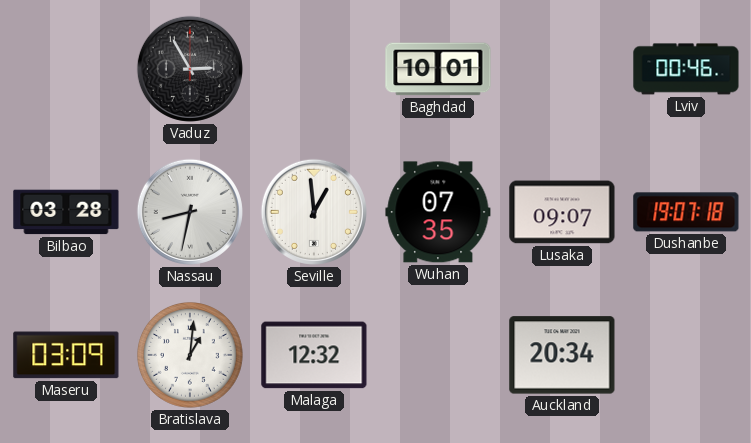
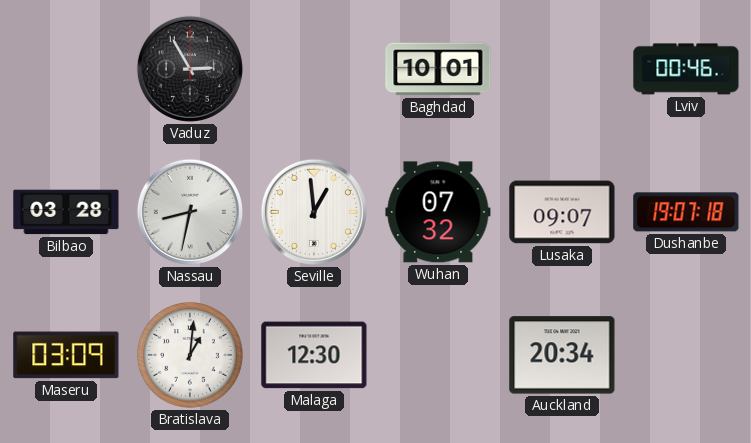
Wuhan: 07:35 -> 07:32
Malaga: 12:32 -> 12:30
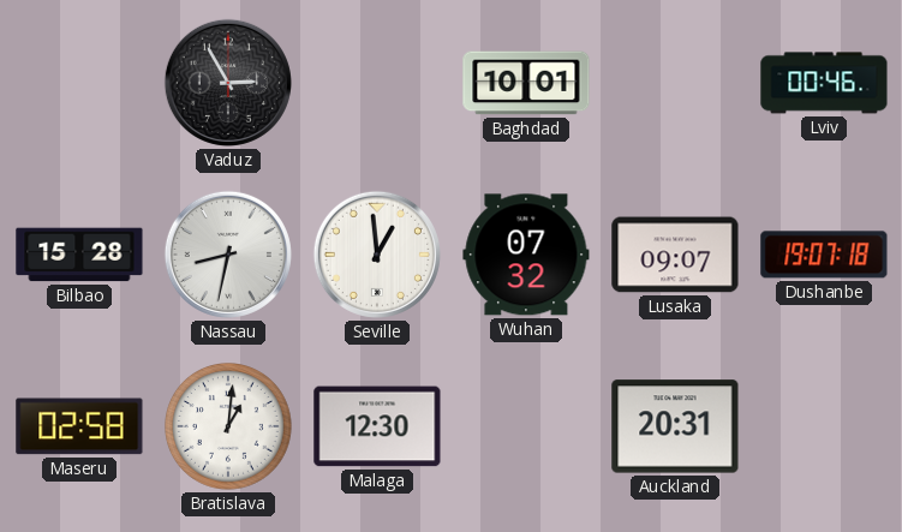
Bilbao: 03:28 -> 15:28
Maseru: 03:09 -> 02:58
Auckland: 20:34 -> 20:31
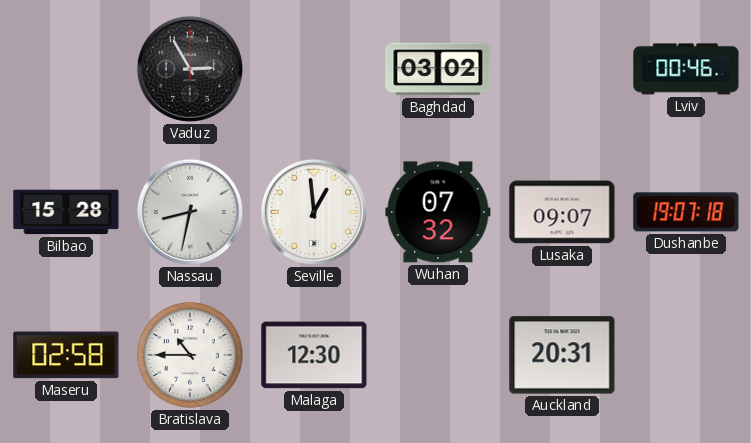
Baghdad: 10:01 -> 03:02
Bratislava: 1:01 -> 10:45
